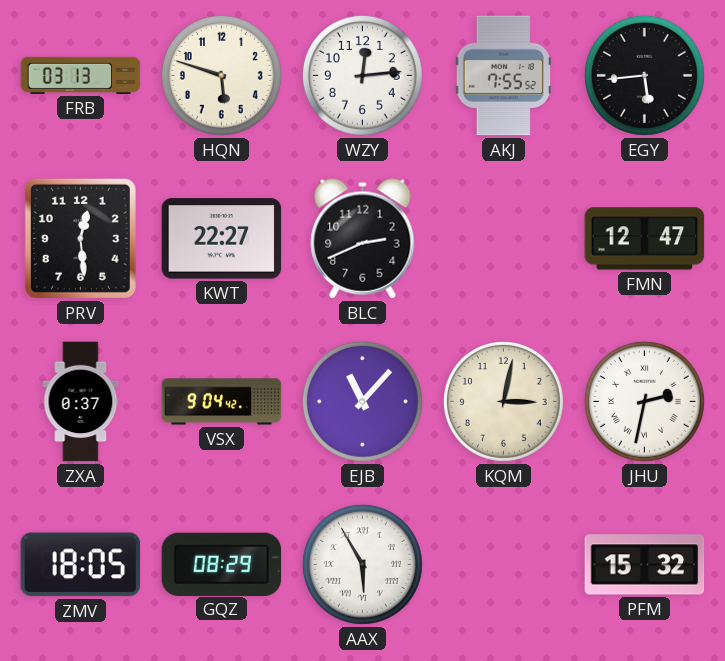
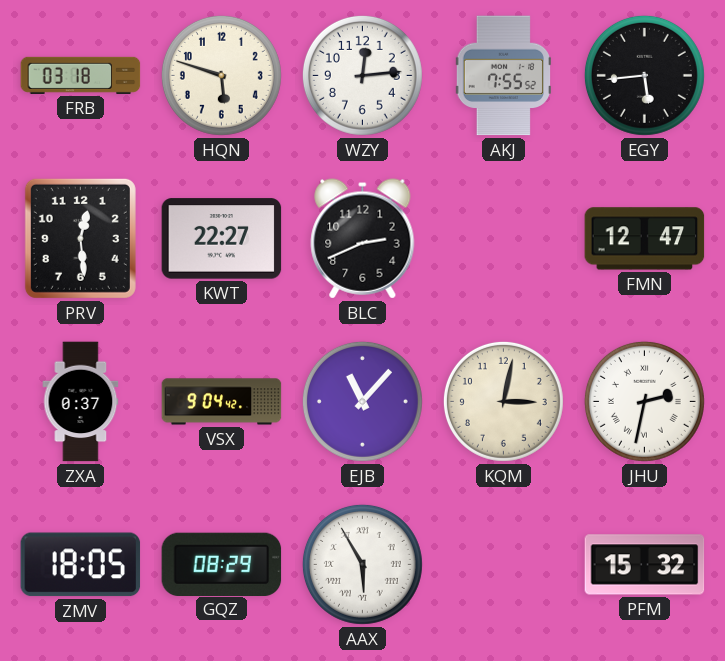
FRB: 03:13 -> 03:18
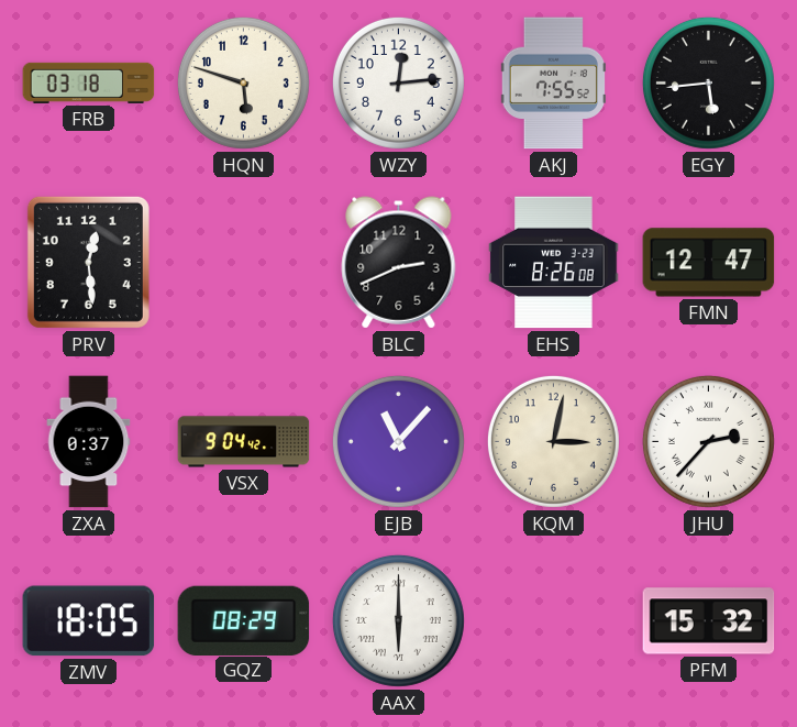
KWT: 22:27 -> none
EHS: none -> 8:26
JHU: 2:32 -> 2:37
AAX: 5:55 -> 6:00
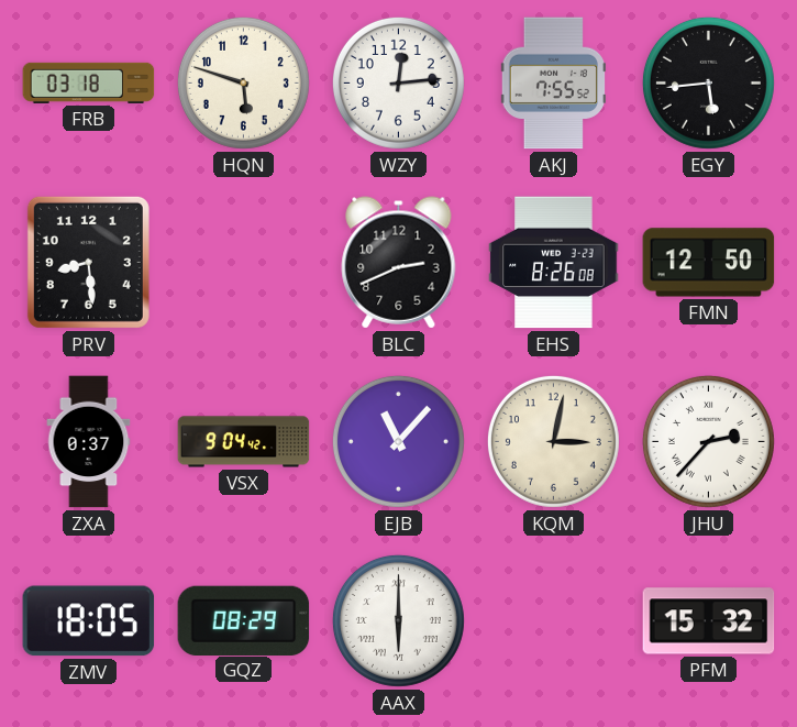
PRV: 12:29 -> 8:29
FMN: 12:47 -> 12:50
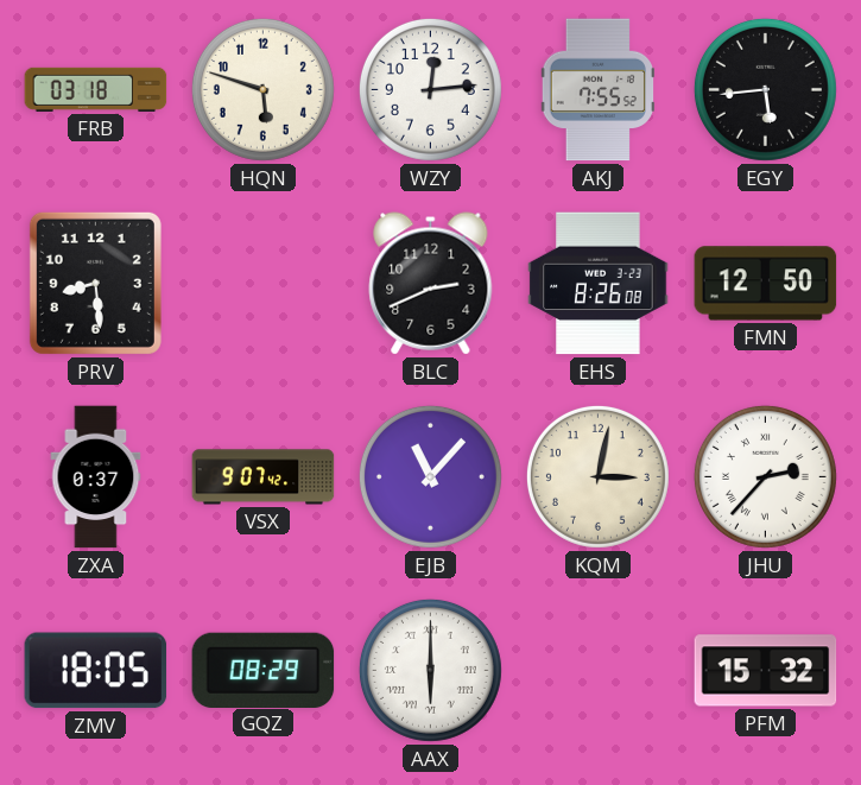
VSX: 9:04 -> 9:07
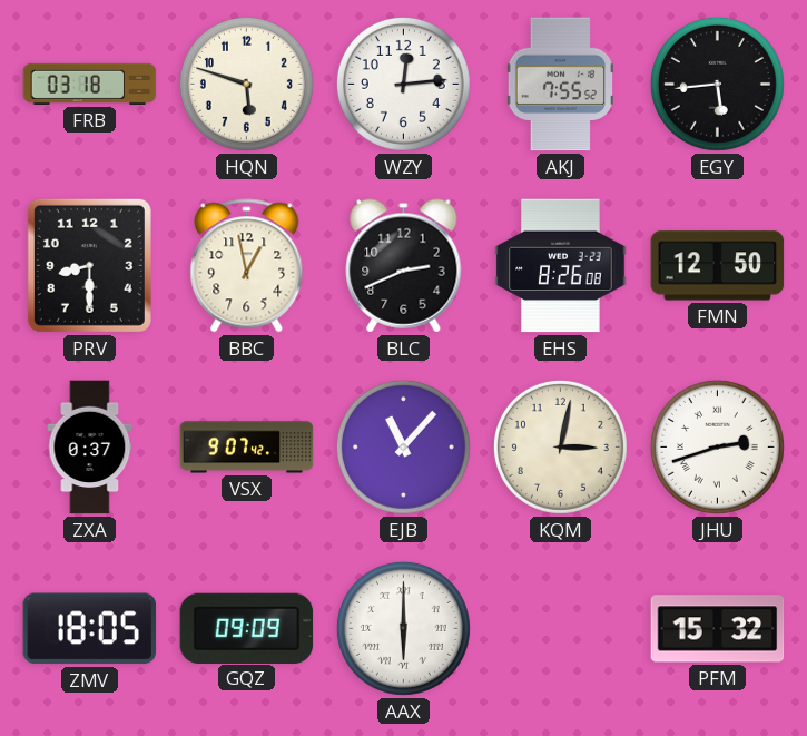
PRV: 8:29 -> 8:30
BBC: none -> 12:58
JHU: 2:37 -> 2:42
GQZ: 08:29 -> 09:09
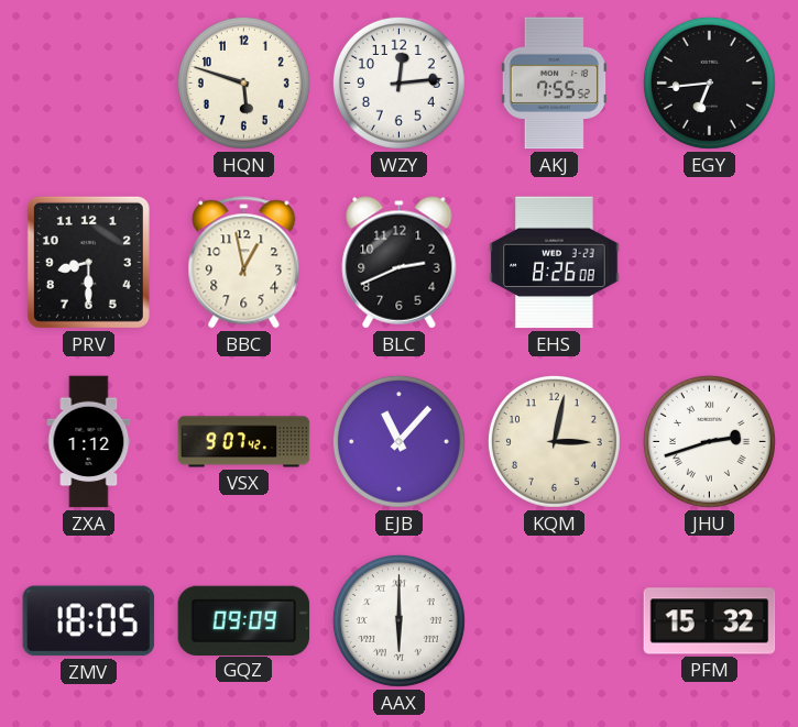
FRB: 03:18 -> none
EGY: 5:44 -> 6:44
FMN: 12:50 -> none
ZXA: 0:37 -> 1:12
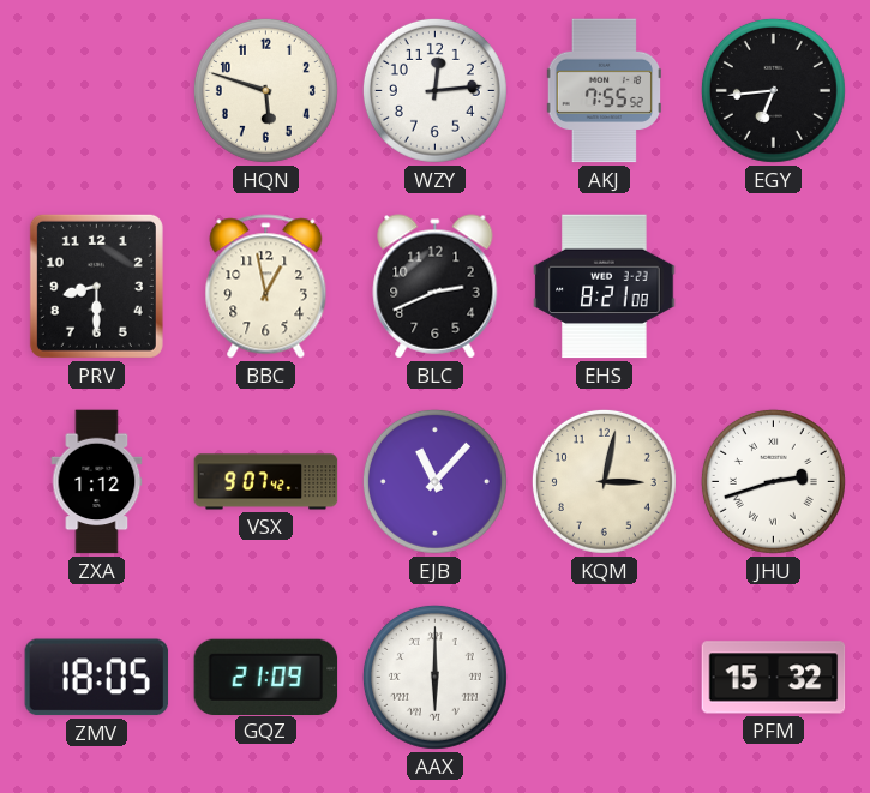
EHS: 8:26 -> 8:21
GQZ: 09:09 -> 21:09
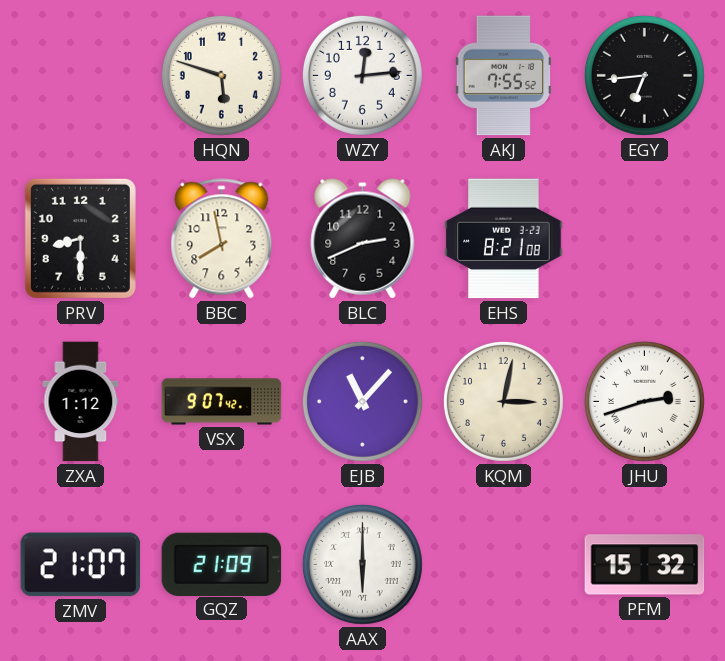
BBC: 12:58 -> 7:58
ZMV: 18:05 -> 21:07
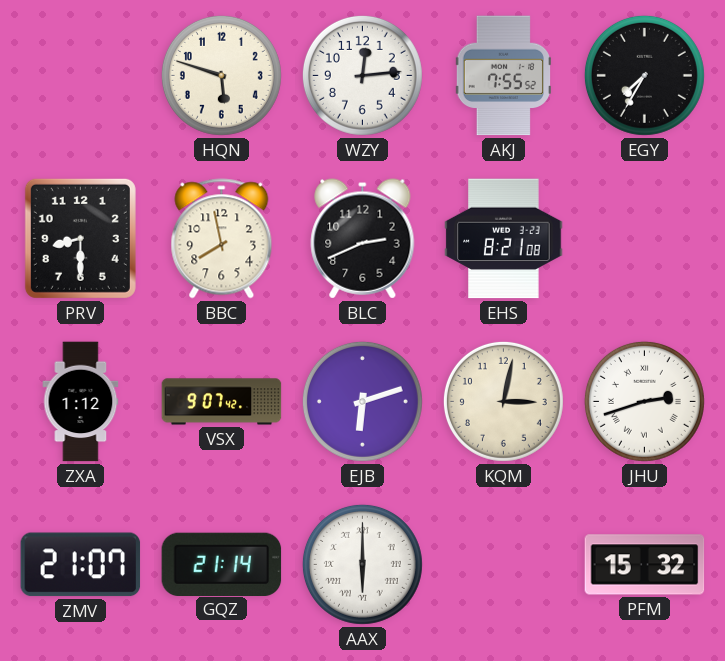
EGY: 6:44 -> 7:35
EJB: 11:07 -> 6:12
GQZ: 21:09 -> 21:14
